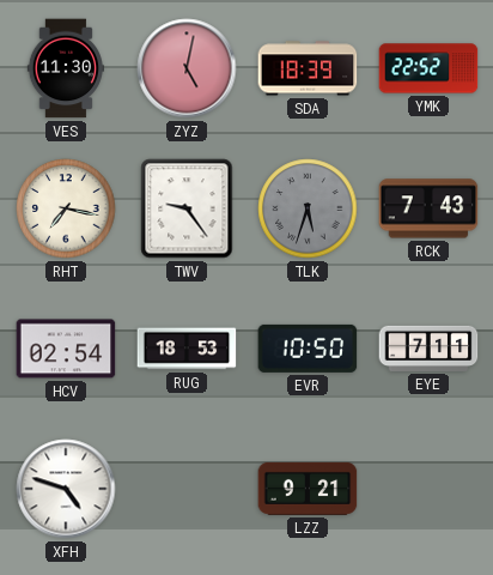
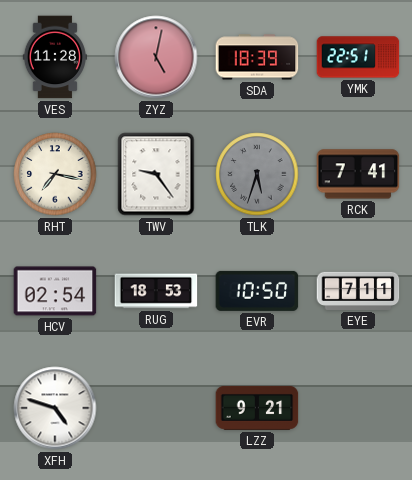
VES: 11:30 -> 11:28
YMK: 22:52 -> 22:51
RCK: 7:43 -> 7:41
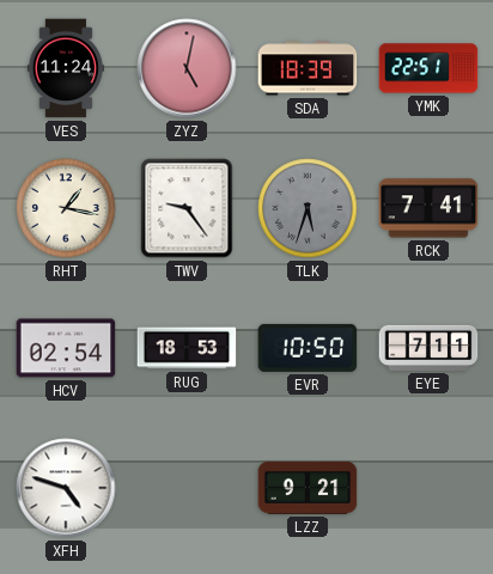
VES: 11:28 -> 11:24
RHT: 7:17 -> 1:17
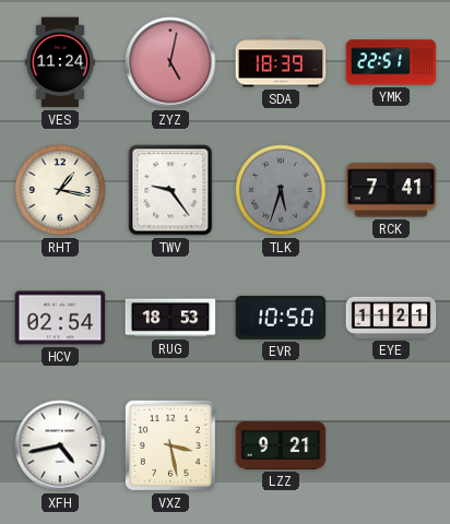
EYE: 7:11 -> 11:21
XFH: 4:48 -> 4:43
VXZ: none -> 3:28
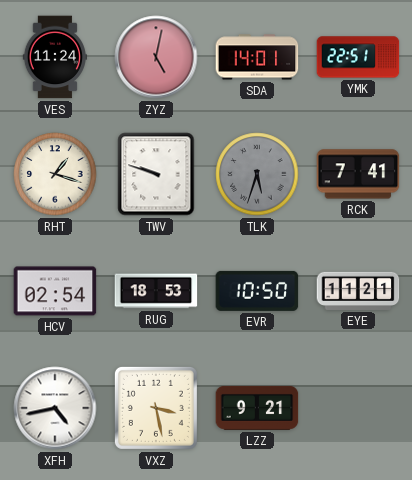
SDA: 18:39 -> 14:01
RHT: 1:17 -> 1:18
TWV: 9:24 -> 9:48
